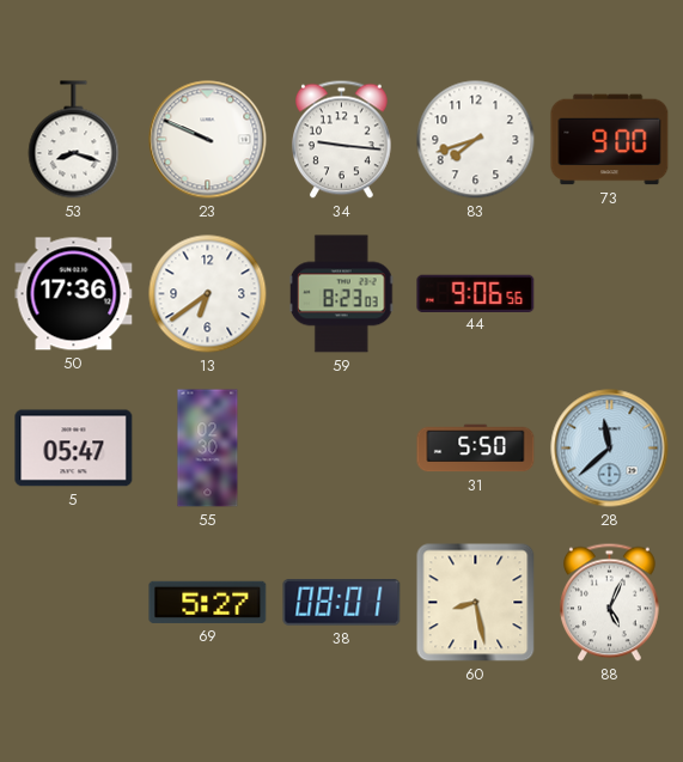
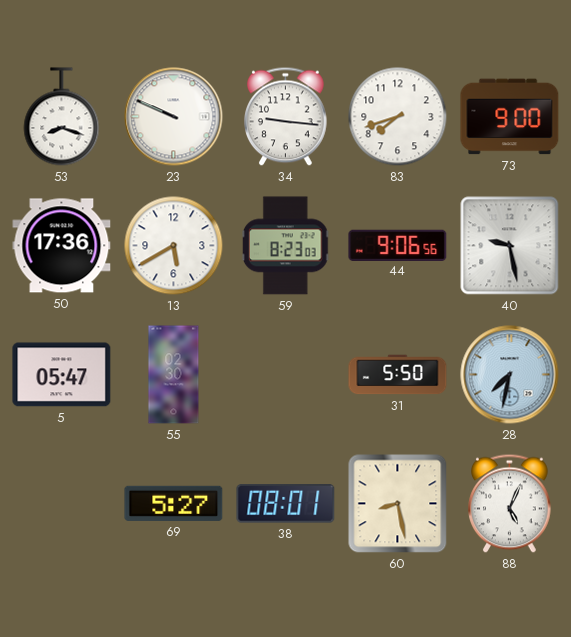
13: 6:39 -> 5:40
40: none -> 9:28
28: 11:38 -> 7:32
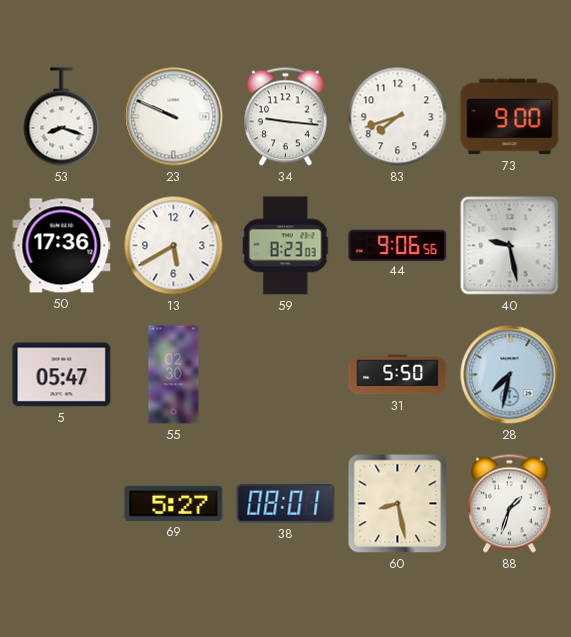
88: 5:04 -> 1:33
